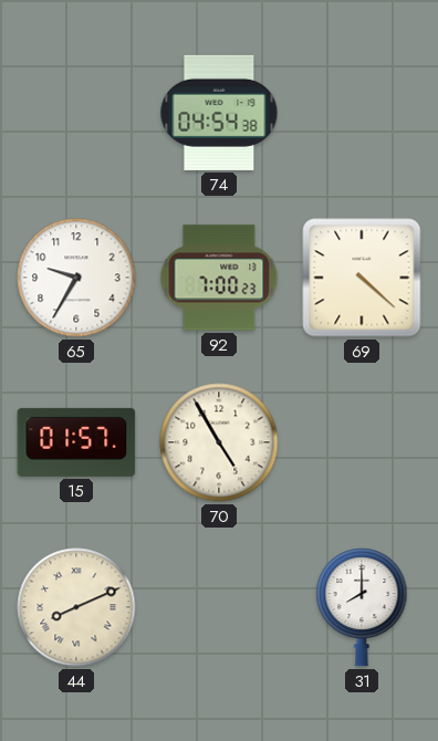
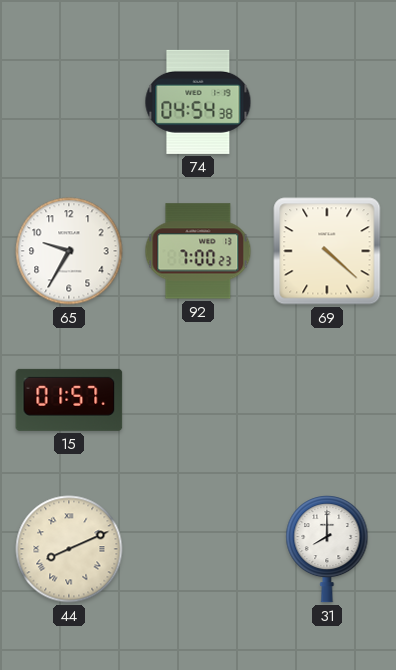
70: 4:55 -> none
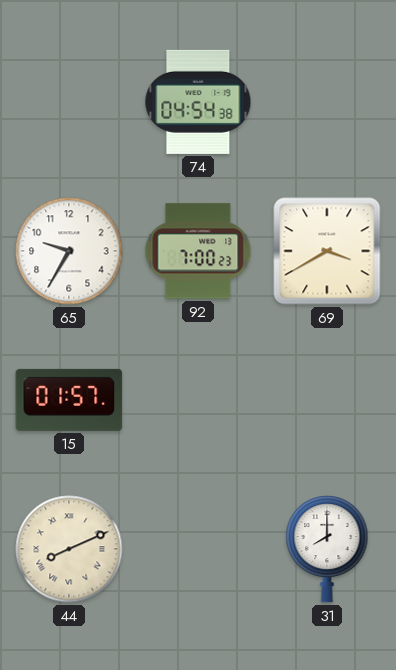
69: 4:22 -> 3:40
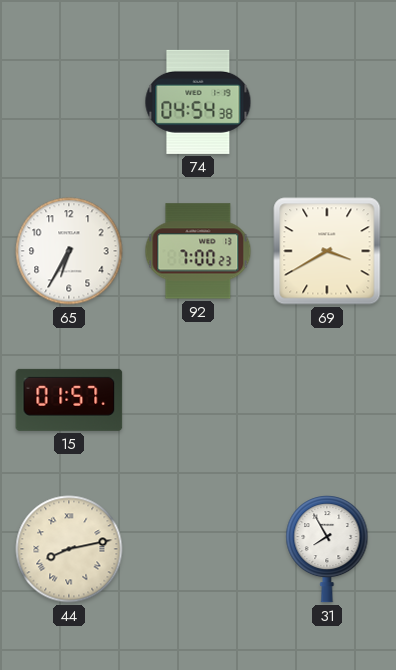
65: 9:35 -> 6:35
44: 8:11 -> 8:13
31: 8:00 -> 7:55
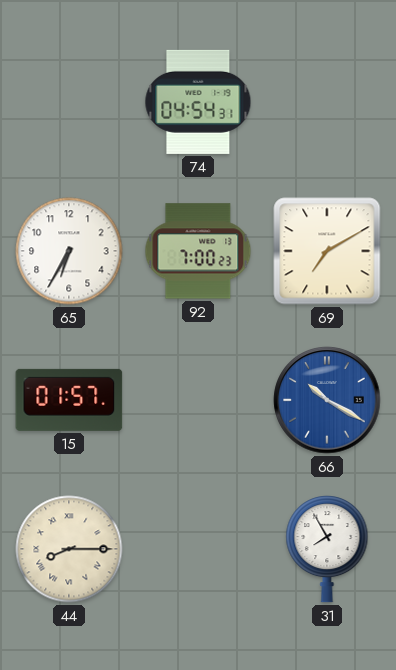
74: 04:54:38 -> 04:54:31
69: 3:40 -> 7:10
66: none -> 10:20
44: 8:13 -> 8:15
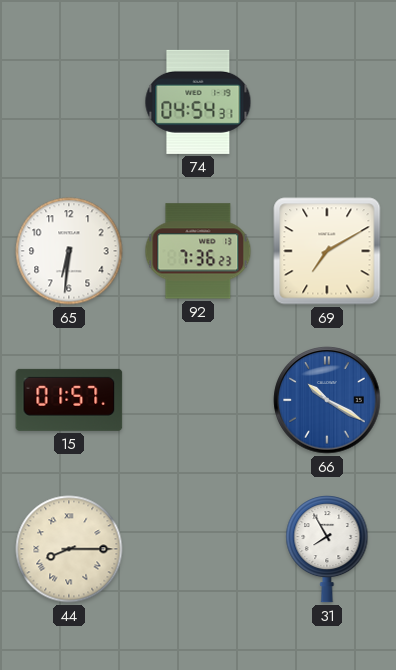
65: 6:35 -> 6:31
92: 7:00 -> 7:36
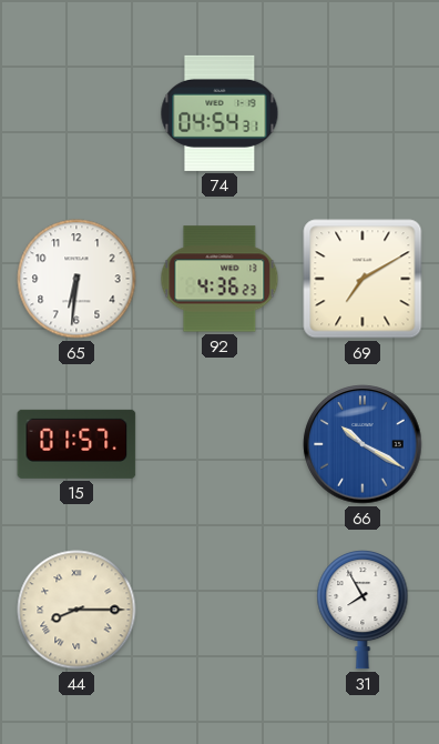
92: 7:36 -> 4:36
